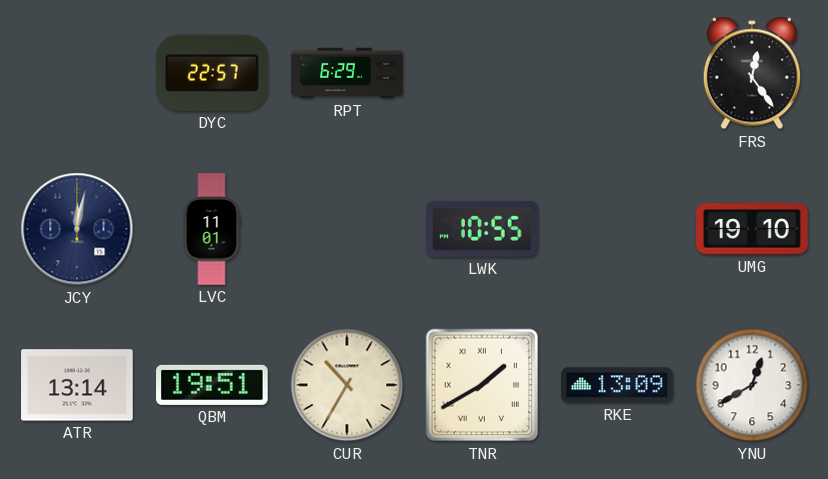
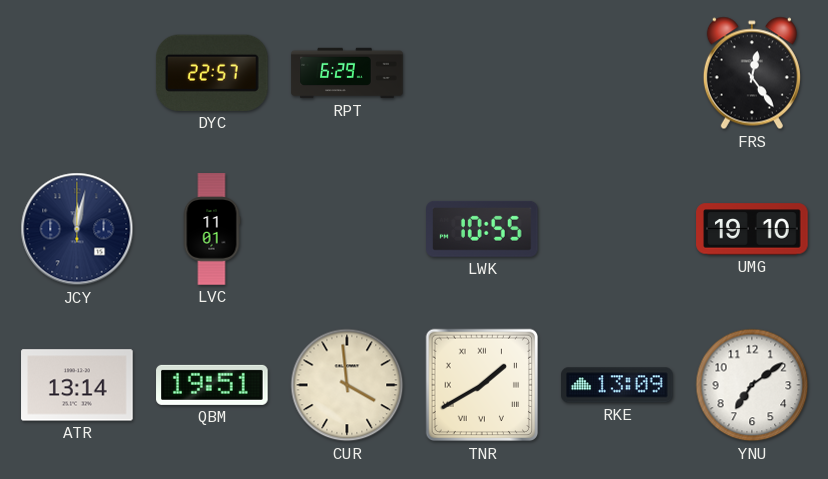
CUR: 10:35 -> 3:59
YNU: 12:40 -> 7:09
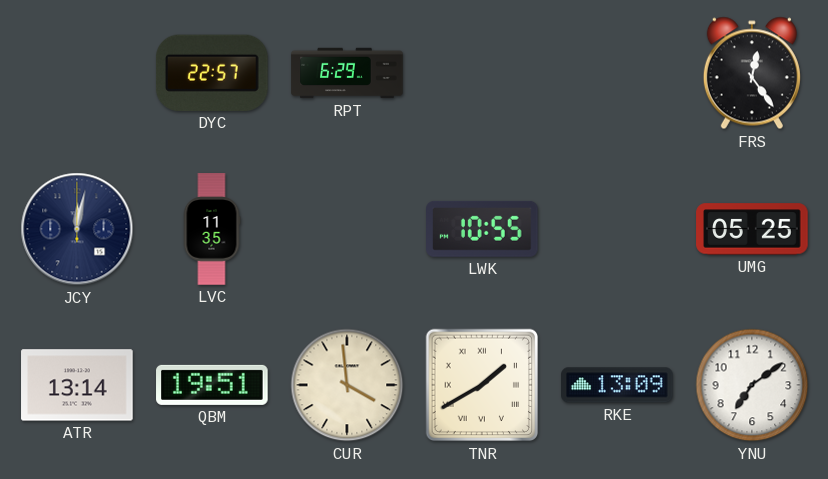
LVC: 11:01 -> 11:35
UMG: 19:10 -> 05:25
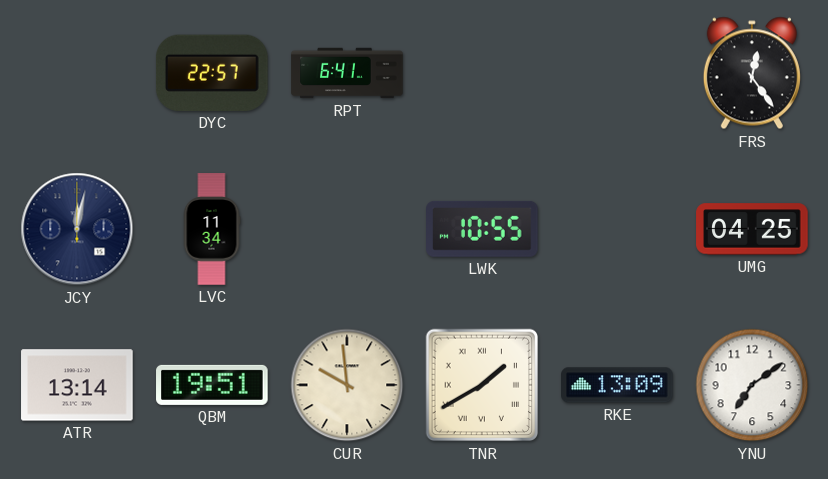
RPT: 6:29 -> 6:41
LVC: 11:35 -> 11:34
UMG: 05:25 -> 04:25
CUR: 3:59 -> 9:59
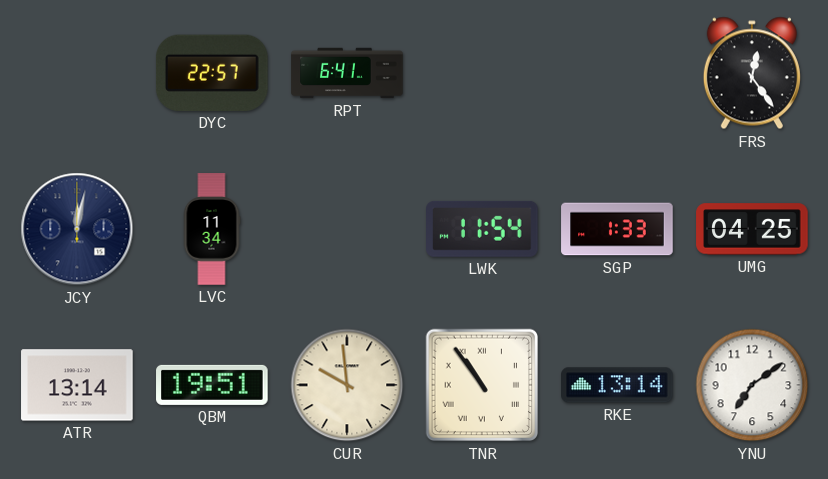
LWK: 10:55 -> 11:54
SGP: none -> 1:33
TNR: 1:40 -> 10:54
RKE: 13:09 -> 13:14
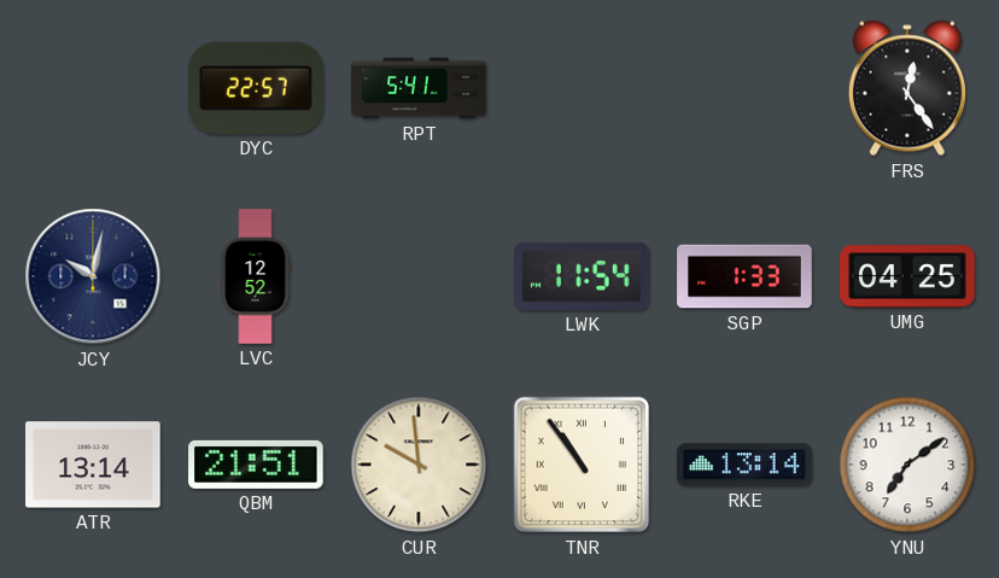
RPT: 6:41 -> 5:41
JCY: 12:02 -> 10:02
LVC: 11:34 -> 12:52
QBM: 19:51 -> 21:51
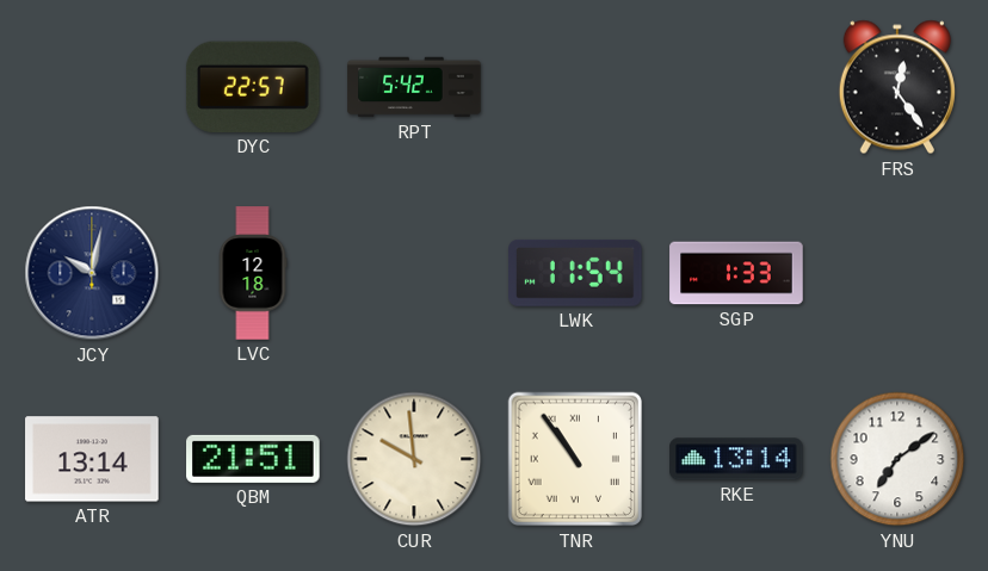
RPT: 5:41 -> 5:42
LVC: 12:52 -> 12:18
UMG: 04:25 -> none
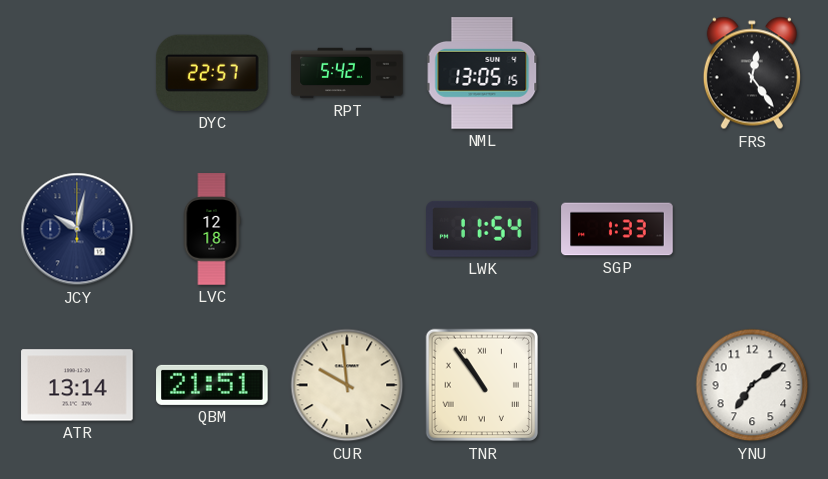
NML: none -> 13:05
RKE: 13:14 -> none
